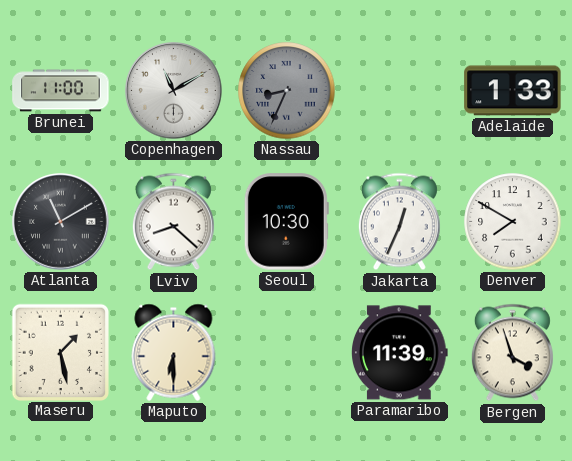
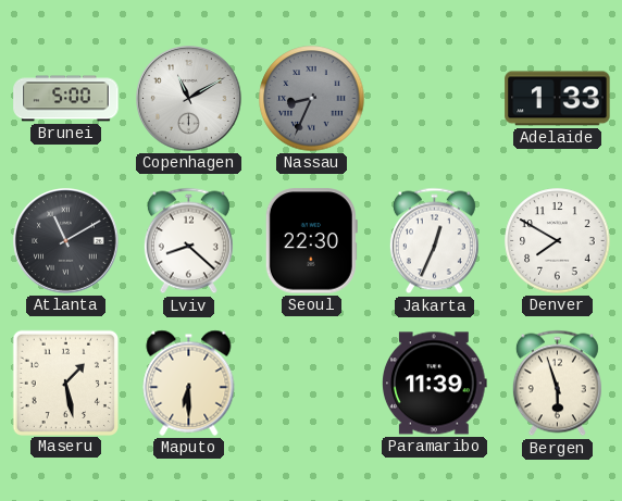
Brunei: 11:00 -> 5:00
Seoul: 10:30 -> 22:30
Bergen: 3:57 -> 5:57
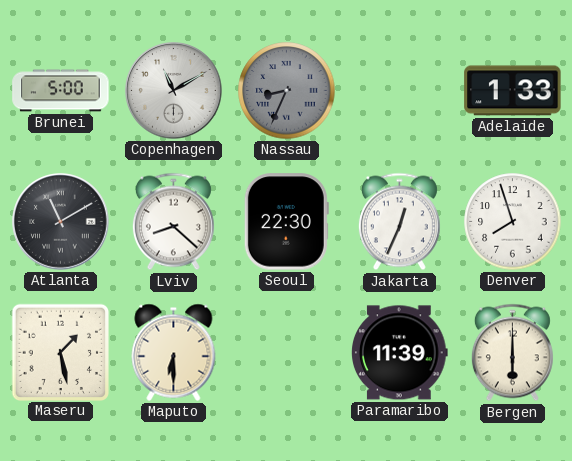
Denver: 7:50 -> 7:57
Bergen: 5:57 -> 6:00
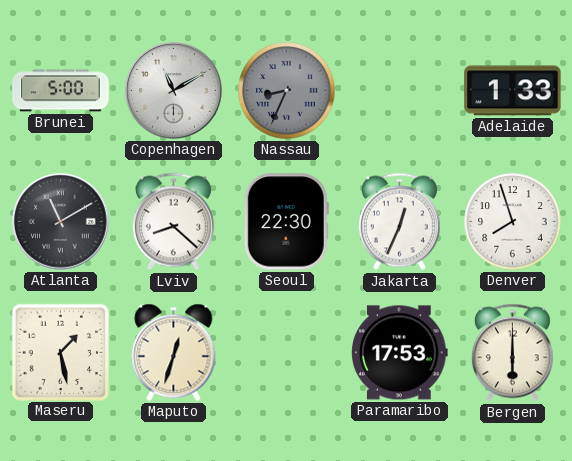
Maputo: 6:30 -> 12:33
Paramaribo: 11:39 -> 17:53
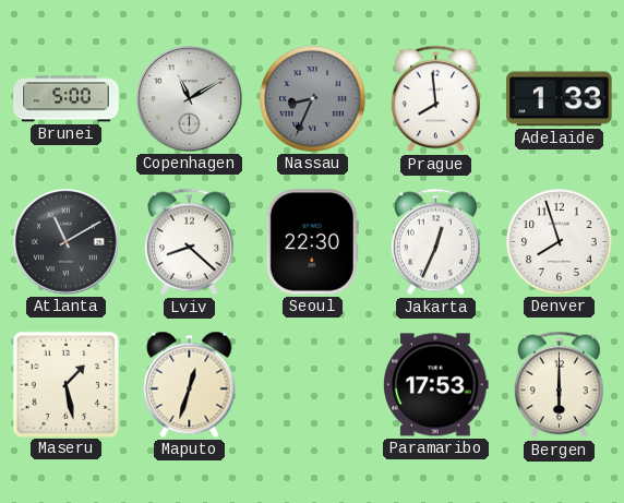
Prague: none -> 7:59
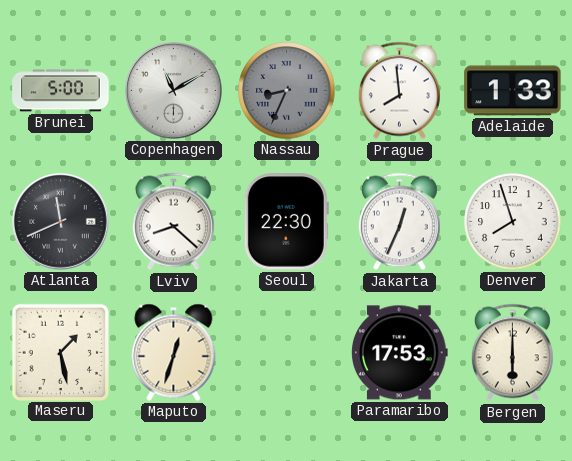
Atlanta: 11:10 -> 11:41
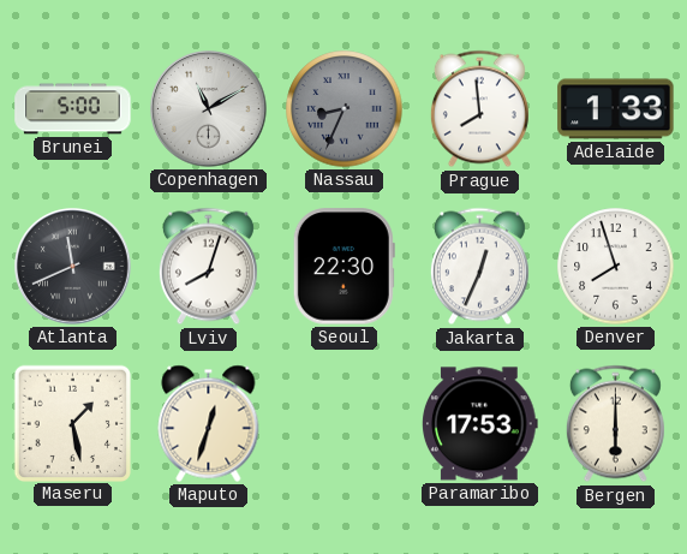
Lviv: 8:22 -> 8:03
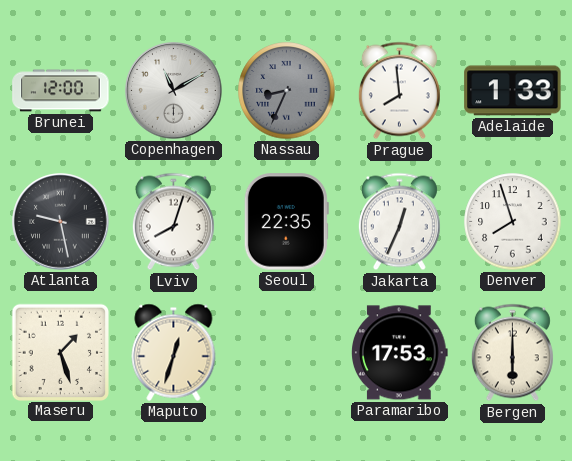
Brunei: 5:00 -> 12:00
Atlanta: 11:41 -> 9:28
Seoul: 22:30 -> 22:35
Maseru: 1:28 -> 1:27
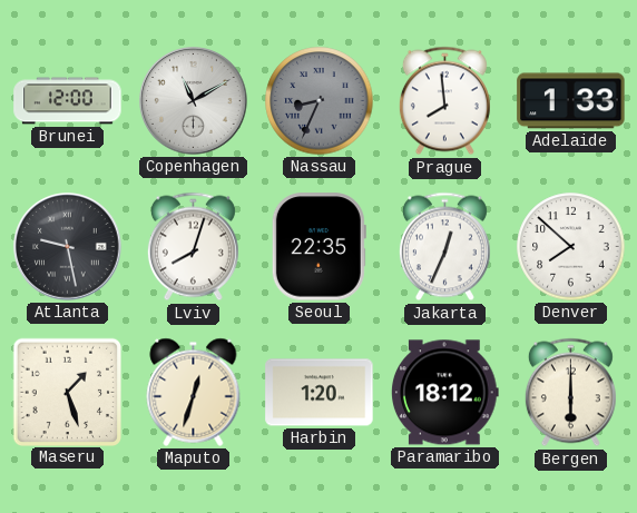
Denver: 7:57 -> 7:52
Harbin: none -> 1:20
Paramaribo: 17:53 -> 18:12
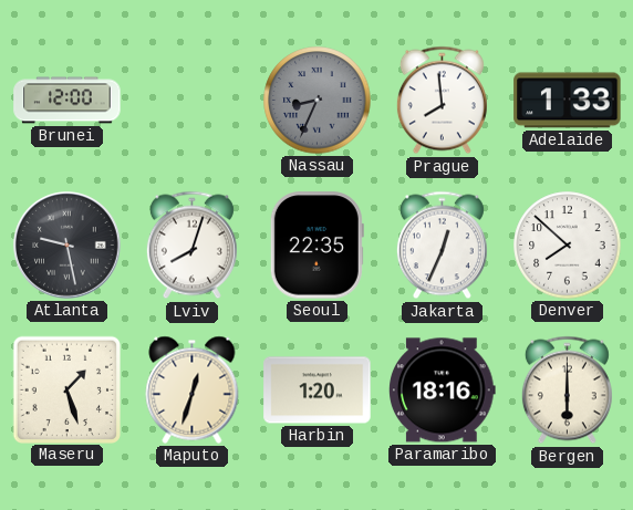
Copenhagen: 11:10 -> none
Paramaribo: 18:12 -> 18:16
